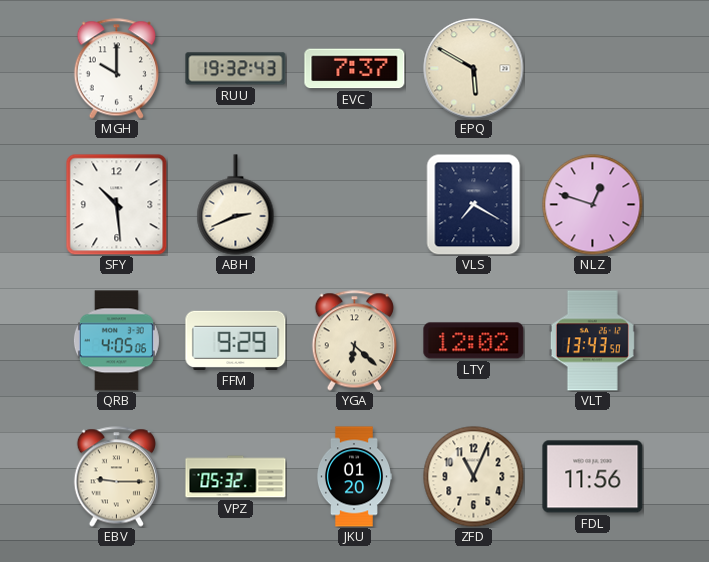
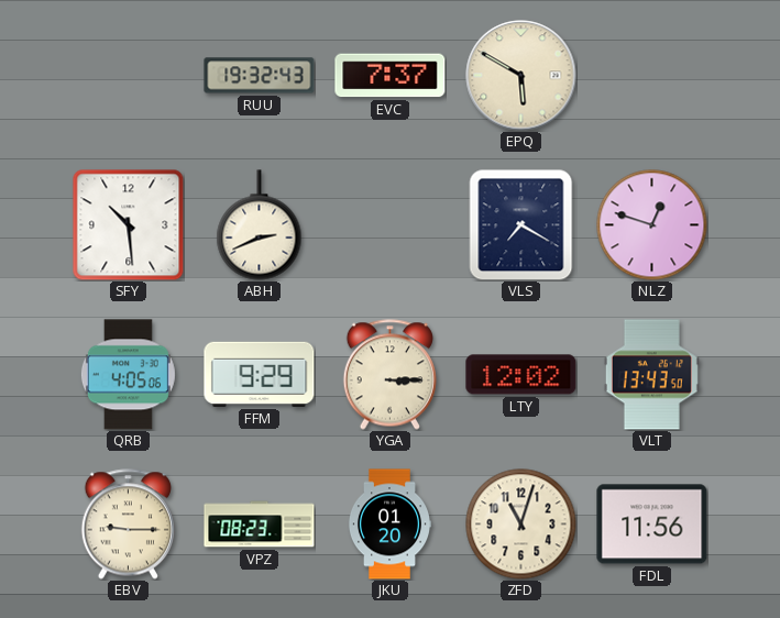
MGH: 10:00 -> none
YGA: 6:22 -> 3:15
VPZ: 05:32 -> 08:23
ZFD: 11:04 -> 11:03
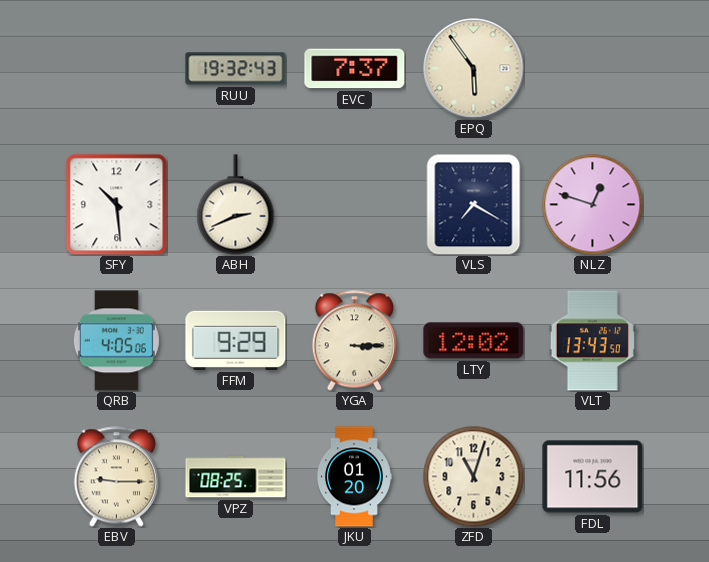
EPQ: 5:50 -> 5:54
VPZ: 08:23 -> 08:25
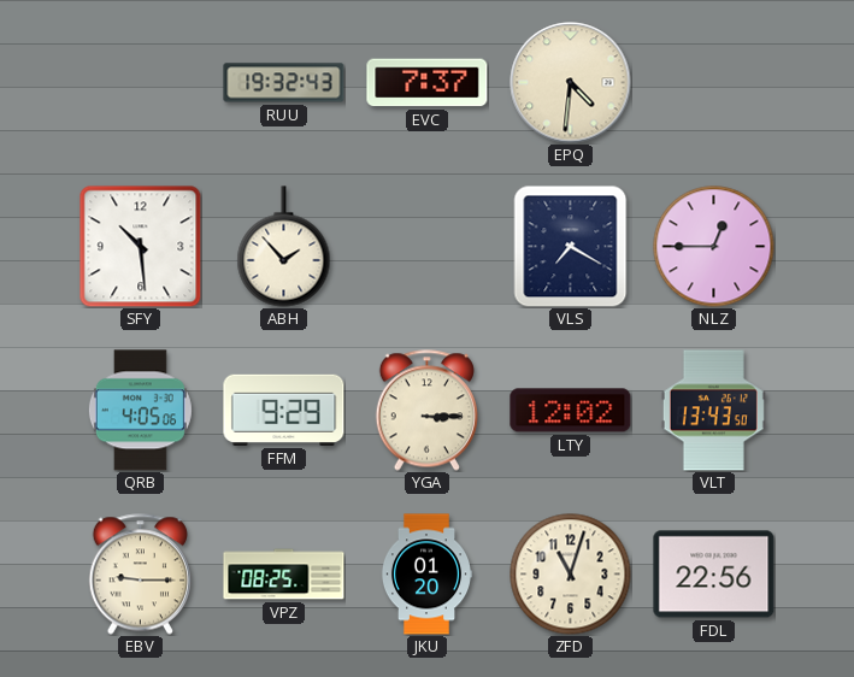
EPQ: 5:54 -> 4:31
ABH: 2:41 -> 1:53
NLZ: 12:48 -> 12:45
FDL: 11:56 -> 22:56
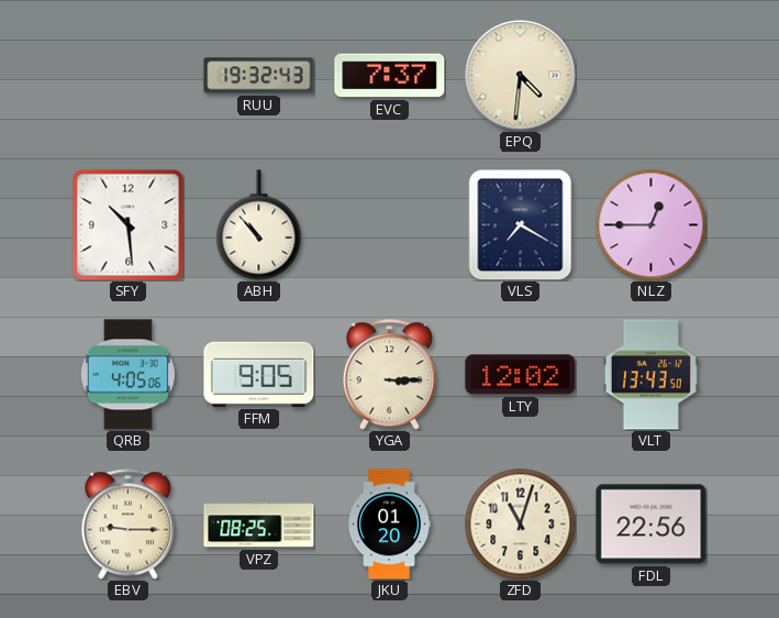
ABH: 1:53 -> 10:53
FFM: 9:29 -> 9:05
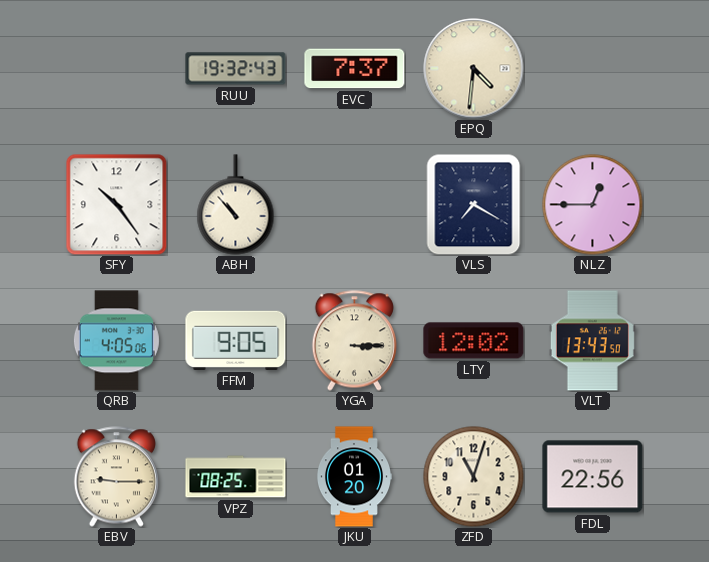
SFY: 10:29 -> 10:24
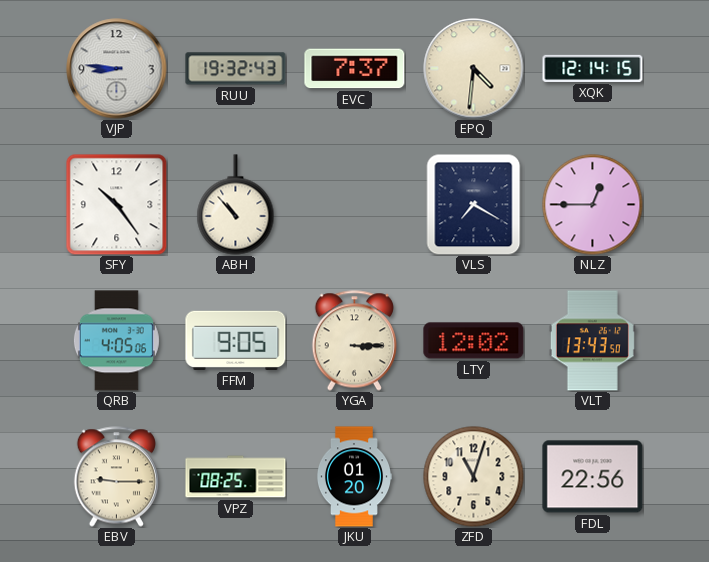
VJP: none -> 8:46
XQK: none -> 12:14
